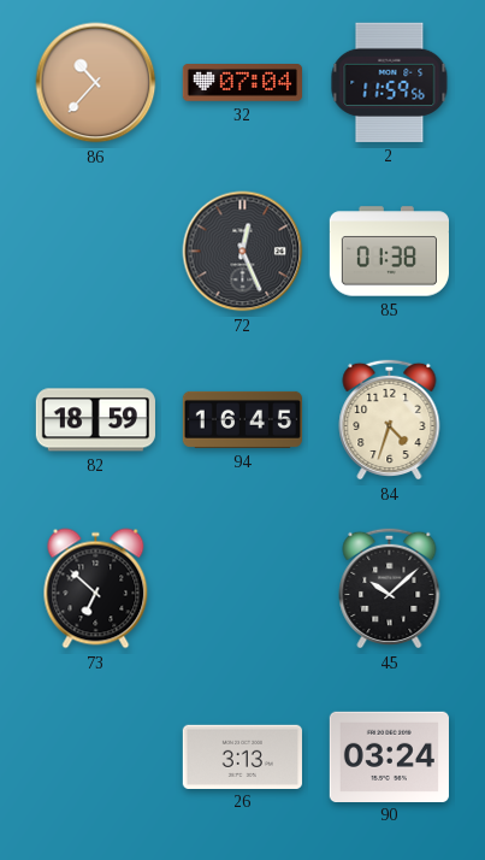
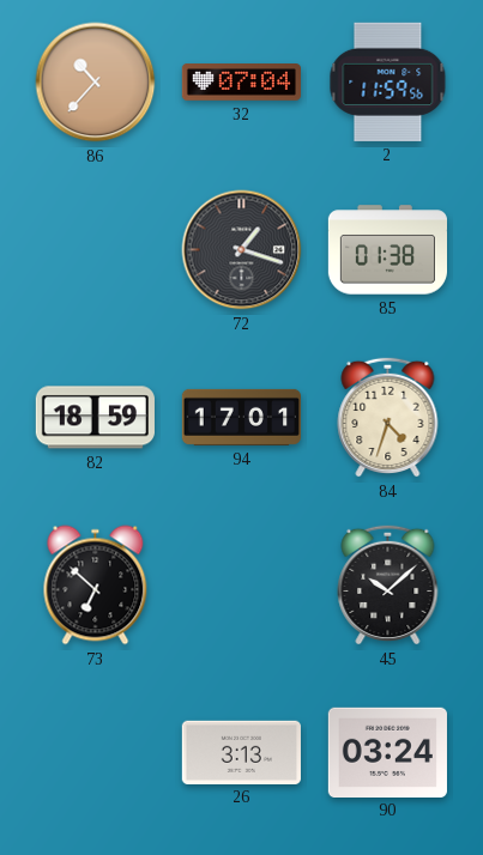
72: 12:26 -> 1:18
94: 16:45 -> 17:01
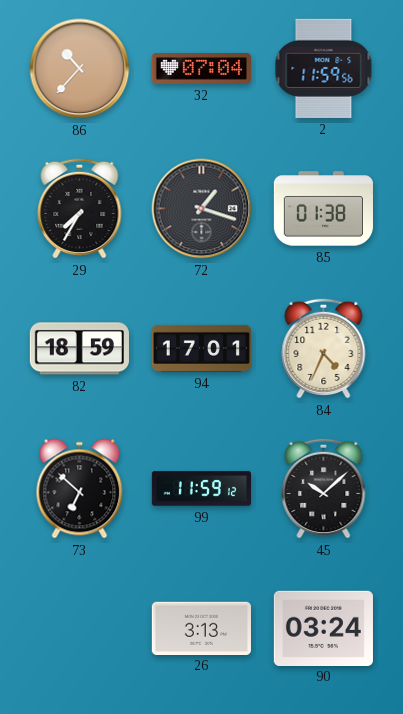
29: none -> 7:35
84: 4:33 -> 4:34
99: none -> 11:59
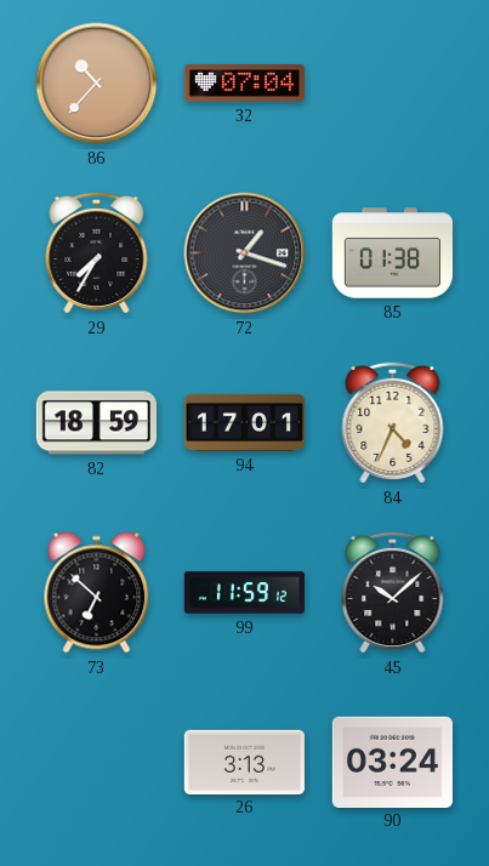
2: 11:59 -> none
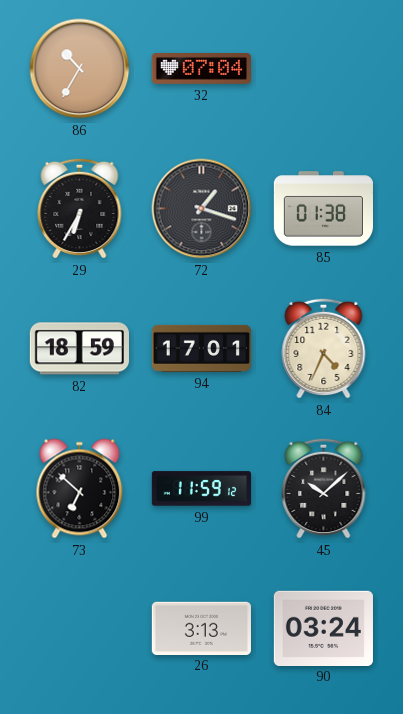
86: 10:37 -> 10:35
29: 7:35 -> 6:35
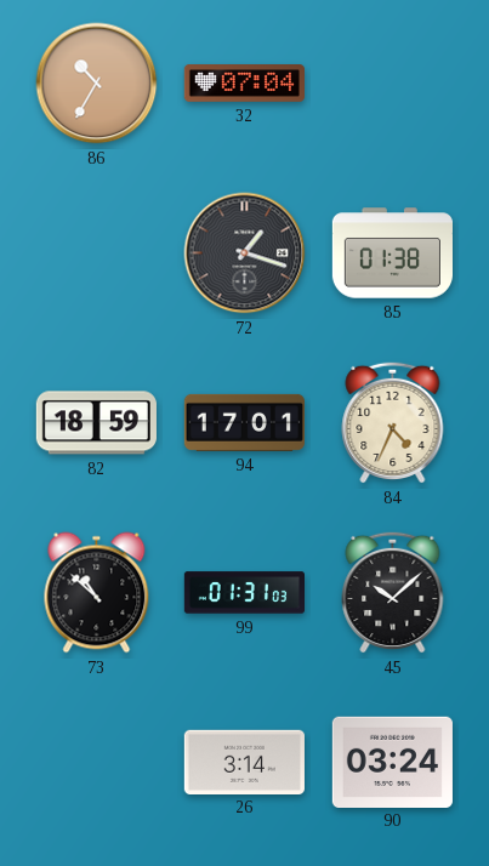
29: 6:35 -> none
73: 6:52 -> 10:52
99: 11:59 -> 01:31
26: 3:13 -> 3:14
